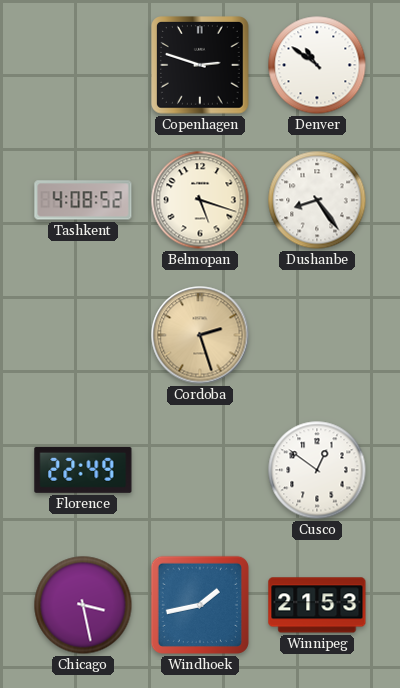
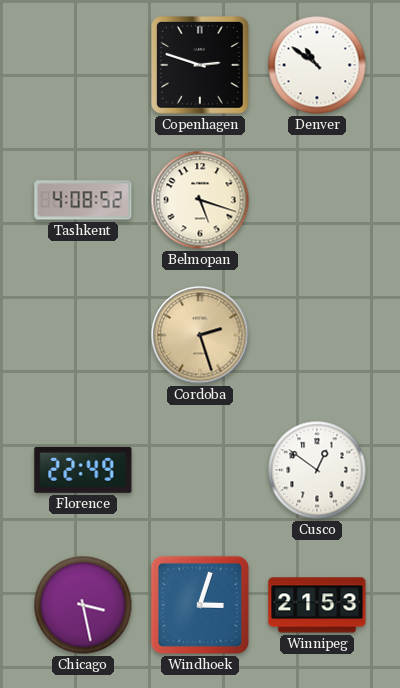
Dushanbe: 8:24 -> none
Windhoek: 1:43 -> 3:03
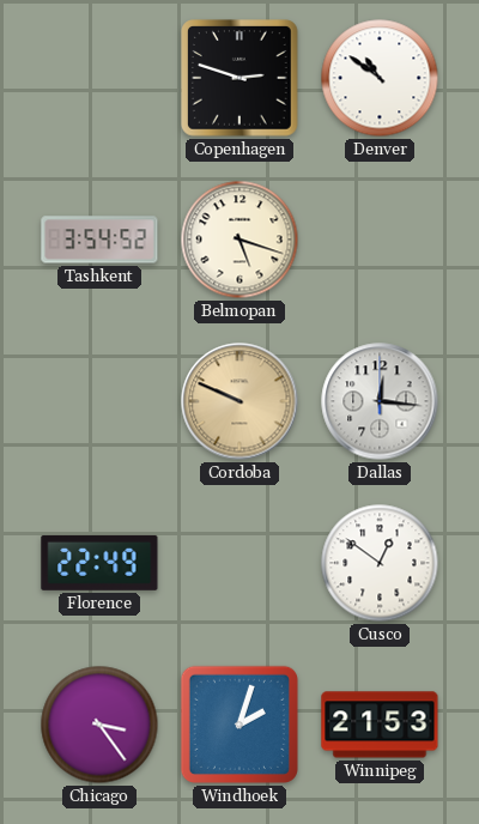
Tashkent: 4:08 -> 3:54
Cordoba: 2:27 -> 9:49
Dallas: none -> 12:16
Chicago: 3:28 -> 3:24
Windhoek: 3:03 -> 2:03
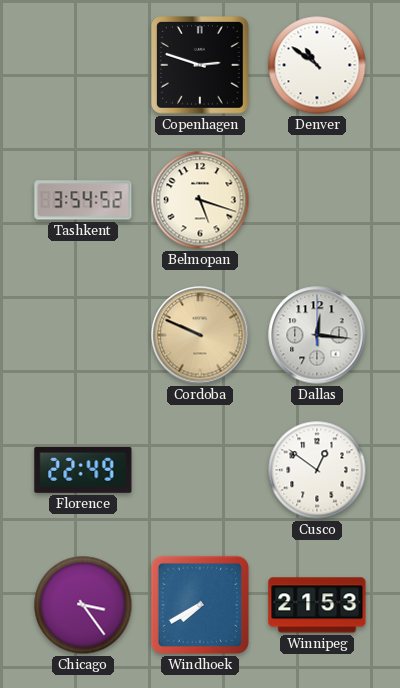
Windhoek: 2:03 -> 7:40
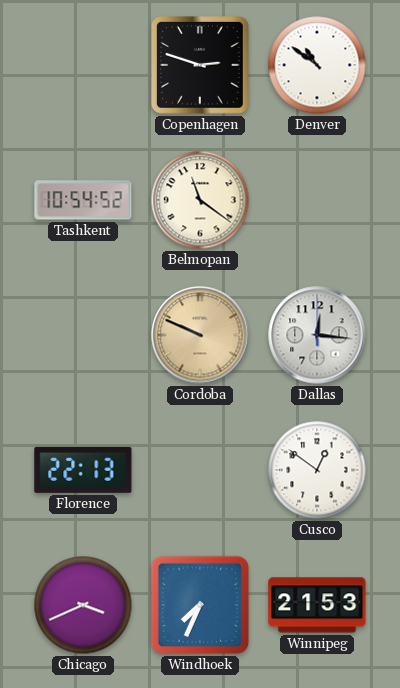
Tashkent: 3:54 -> 10:54
Belmopan: 5:18 -> 11:21
Florence: 22:49 -> 22:13
Chicago: 3:24 -> 3:41
Windhoek: 7:40 -> 7:34
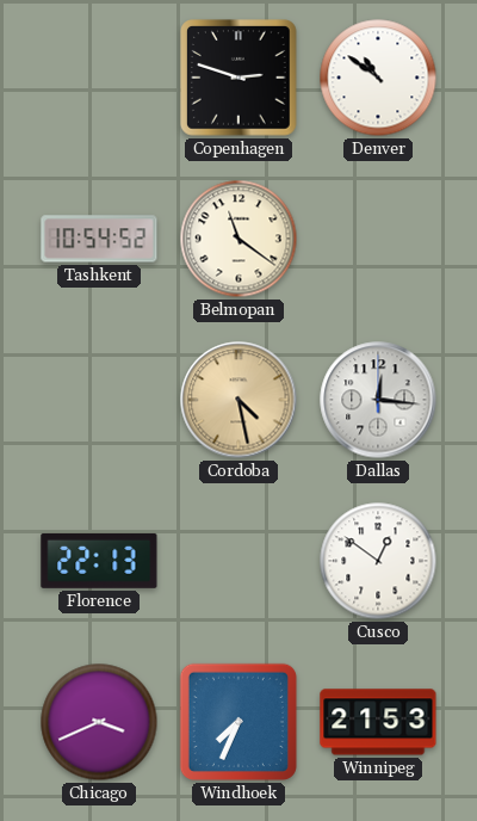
Cordoba: 9:49 -> 4:28
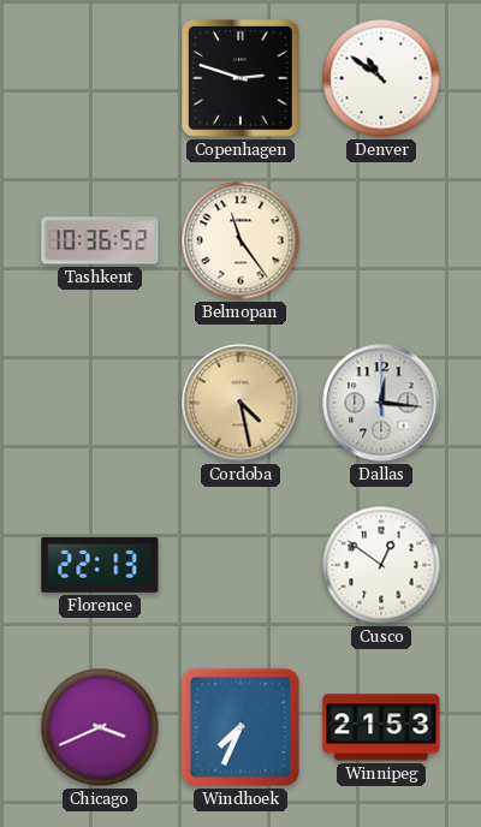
Tashkent: 10:54 -> 10:36
Belmopan: 11:21 -> 11:24
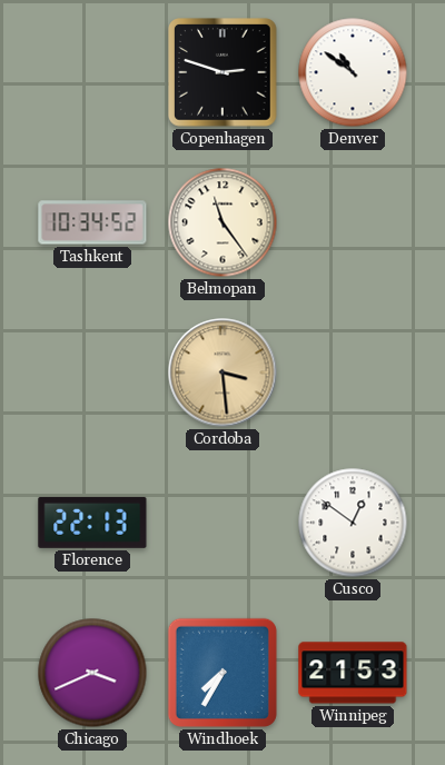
Tashkent: 10:36 -> 10:34
Cordoba: 4:28 -> 3:29
Dallas: 12:16 -> none
Windhoek: 7:34 -> 7:35
